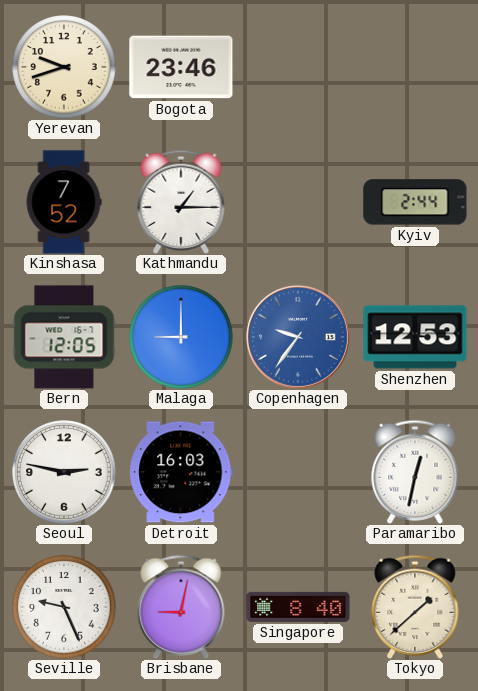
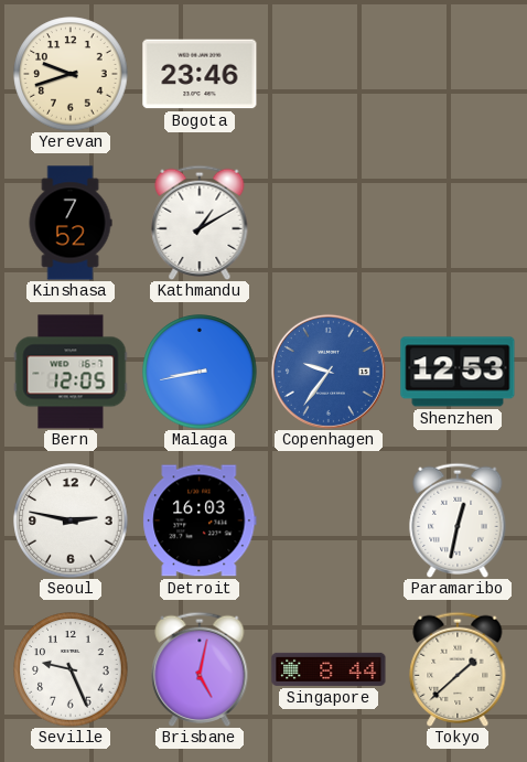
Kathmandu: 1:15 -> 1:10
Kyiv: 2:44 -> none
Malaga: 9:00 -> 8:43
Brisbane: 9:02 -> 5:02
Singapore: 8:40 -> 8:44
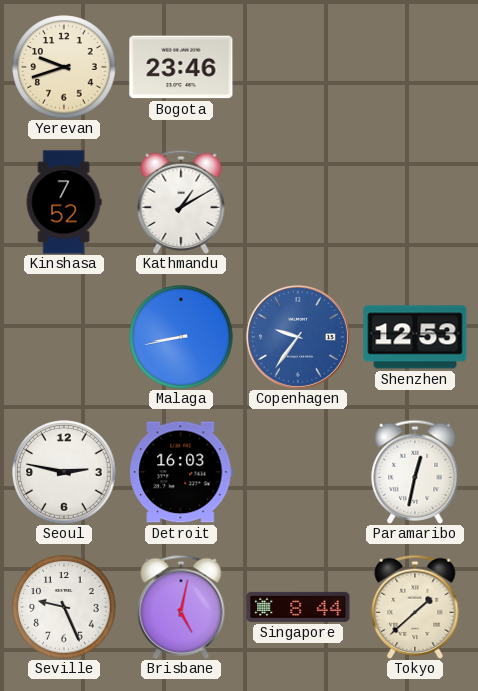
Bern: 12:05 -> none
